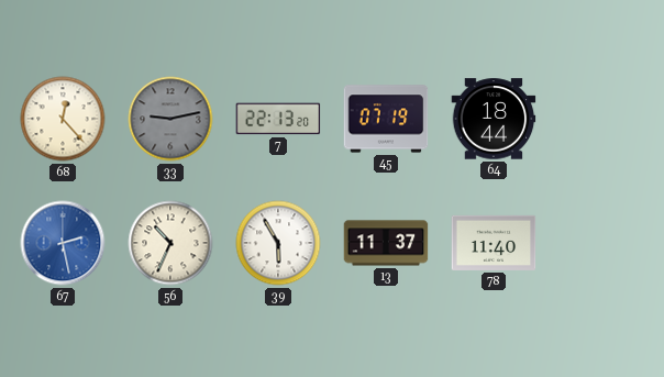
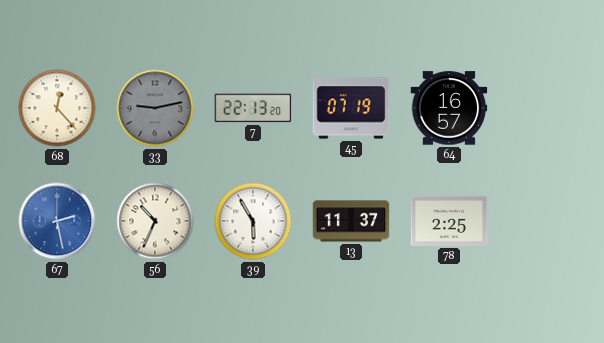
64: 18:44 -> 16:57
78: 11:40 -> 2:25
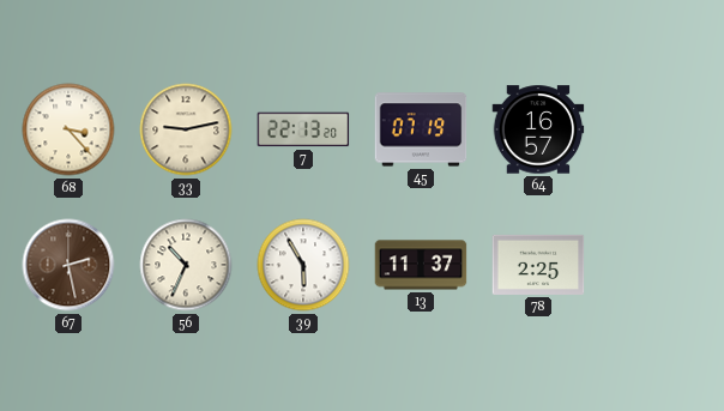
68: 12:23 -> 3:23
33 dial: grey -> cream
67 dial: blue -> brown
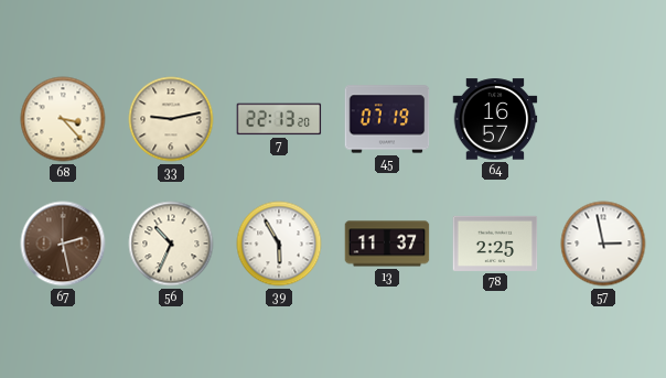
57: none -> 2:58
